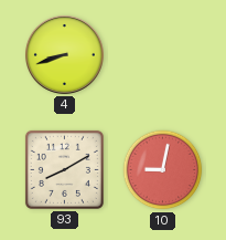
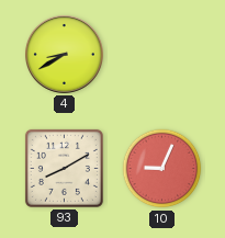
4: 8:42 -> 8:40
10: 9:02 -> 9:04
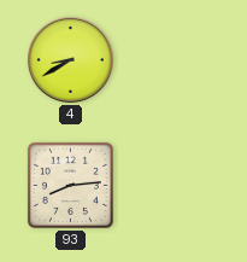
93: 8:10 -> 8:14
10: 9:04 -> none
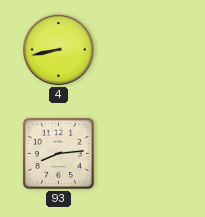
4: 8:40 -> 8:43
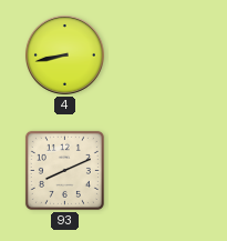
93: 8:14 -> 8:11
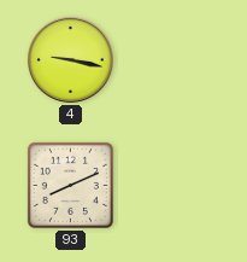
4: 8:43 -> 9:17
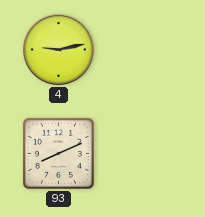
4: 9:17 -> 9:13
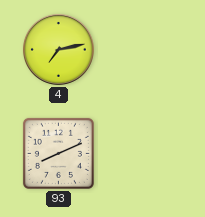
4: 9:13 -> 7:13
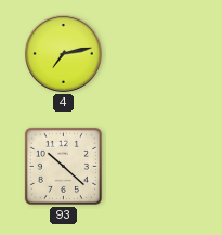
93: 8:11 -> 10:22
